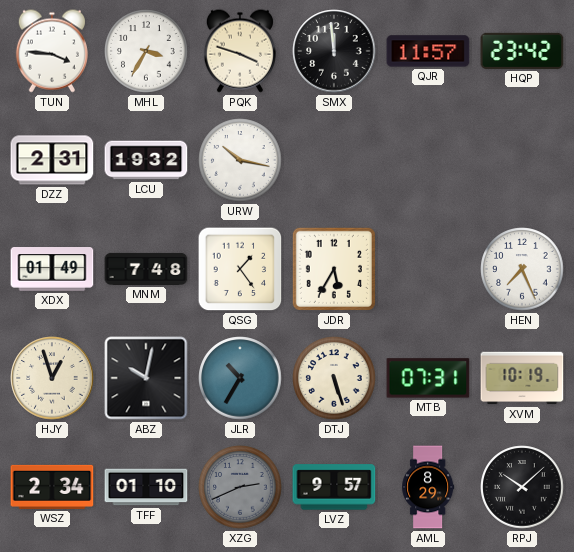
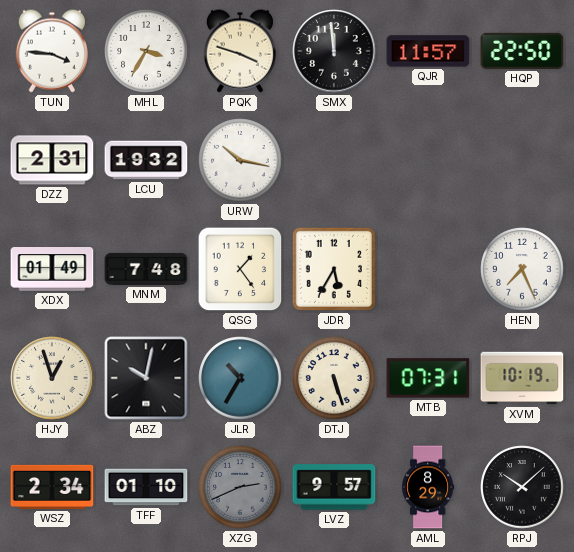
HQP: 23:42 -> 22:50
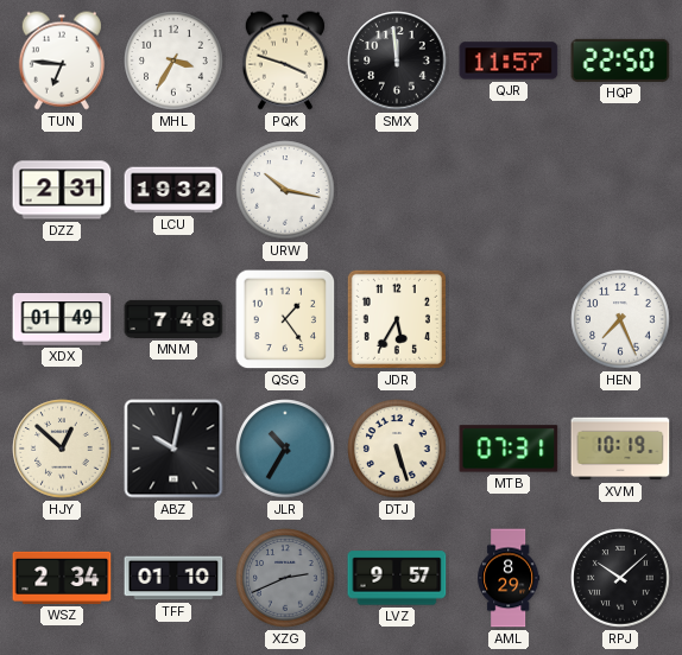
TUN: 3:46 -> 6:46
HJY: 12:57 -> 12:52
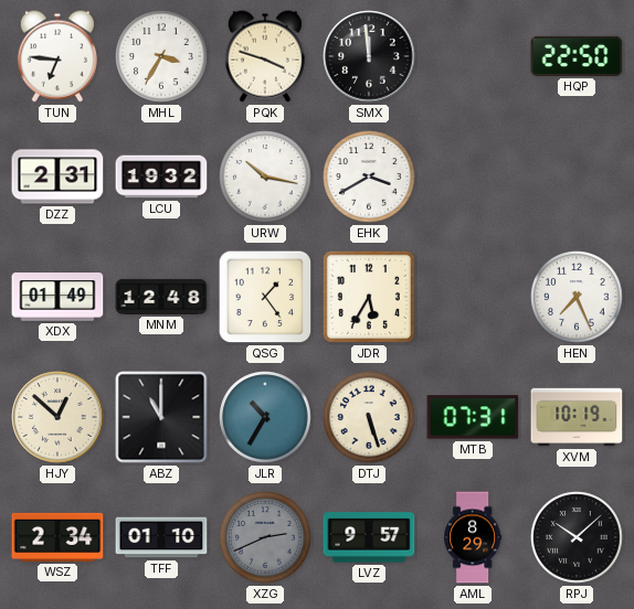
QJR: 11:57 -> none
EHK: none -> 3:40
MNM: 7:48 -> 12:48
ABZ: 10:02 -> 11:00
